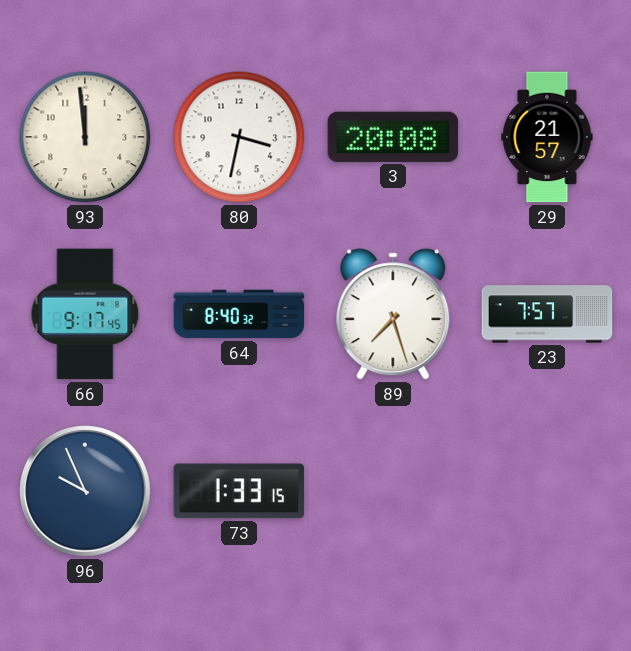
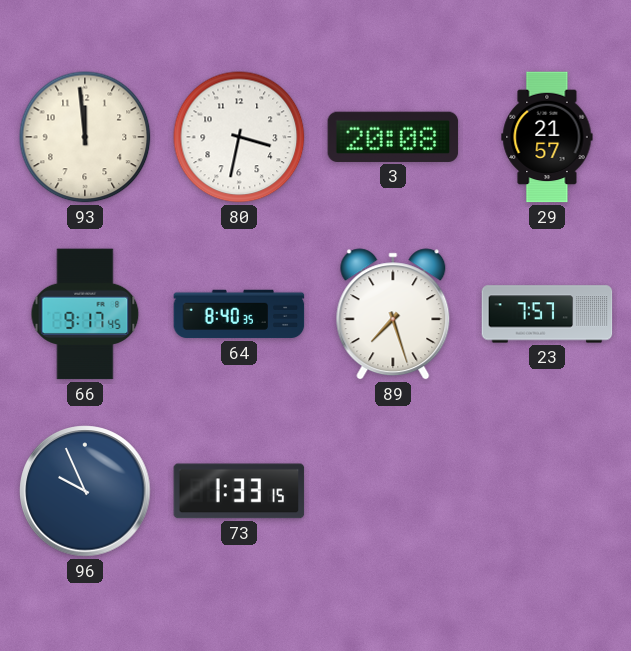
64: 8:40:32 -> 8:40:35
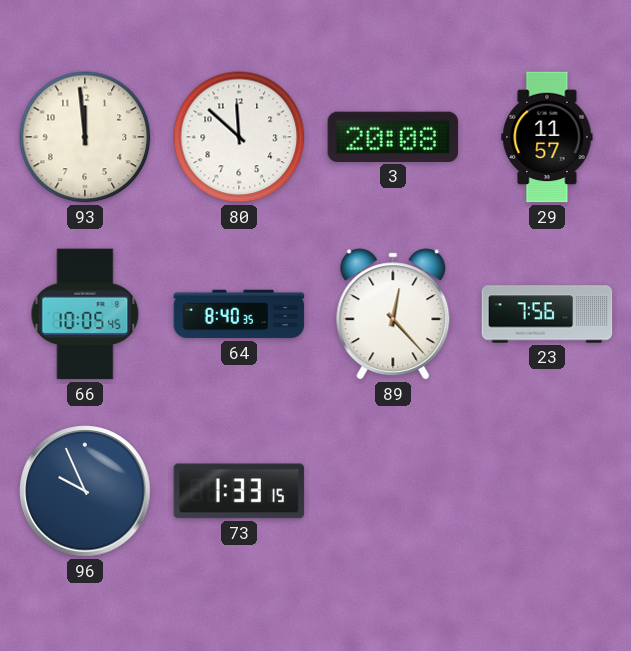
80: 3:32 -> 11:52
29: 21:57 -> 11:57
66: 9:17 -> 10:05
89: 7:27 -> 12:23
23: 7:57 -> 7:56
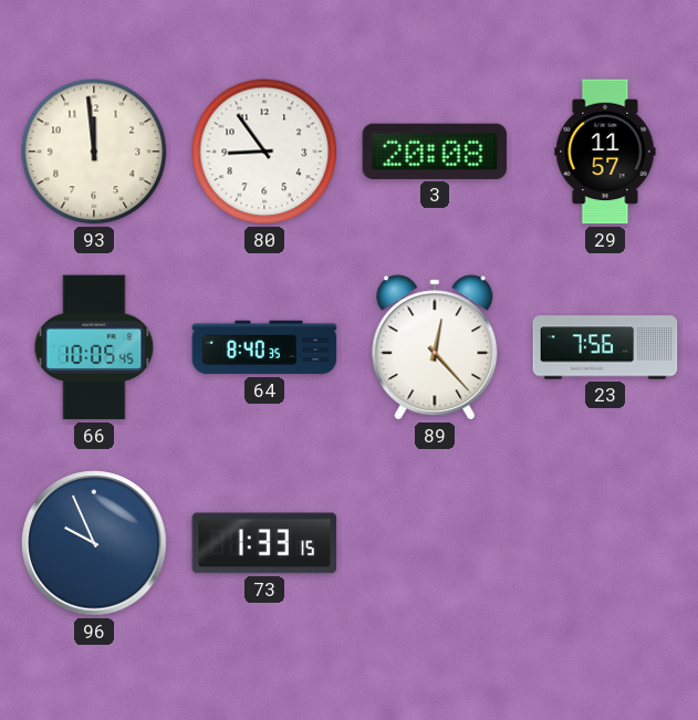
80: 11:52 -> 8:54
